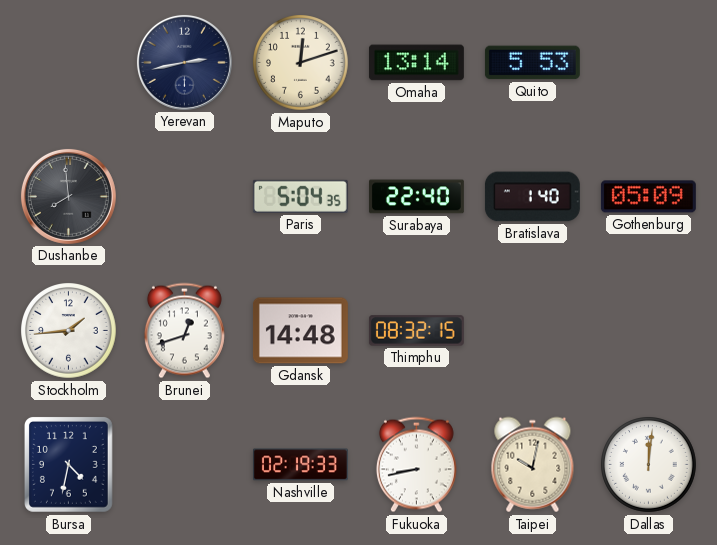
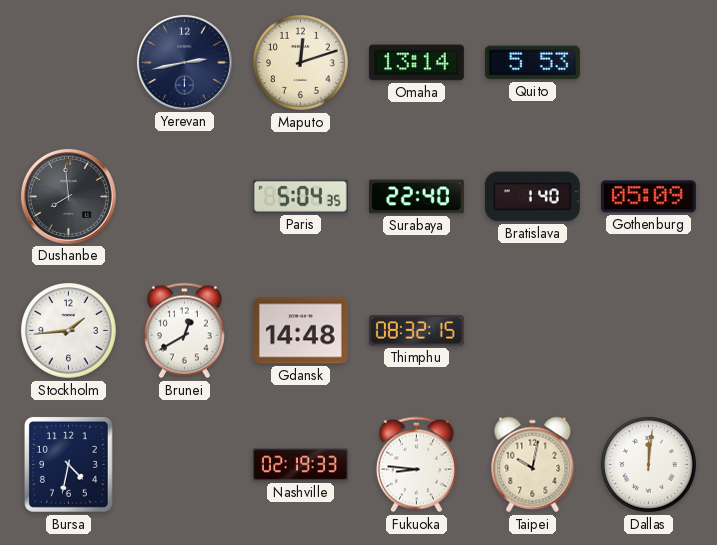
Brunei: 12:42 -> 12:40
Fukuoka: 8:43 -> 8:46
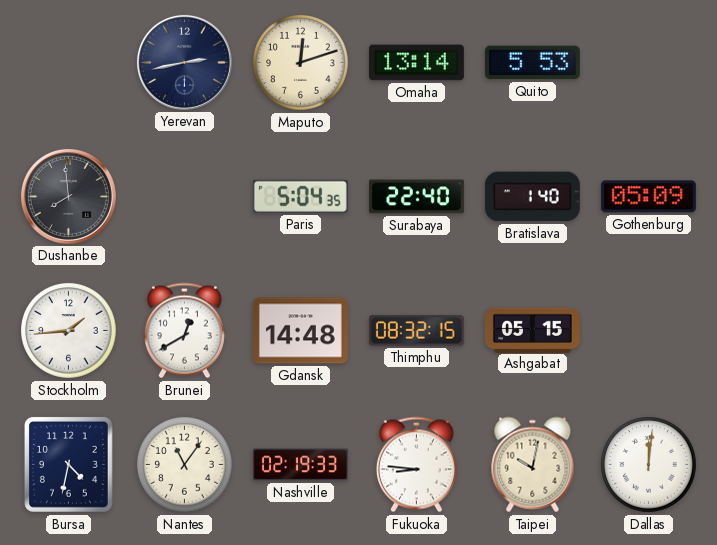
Ashgabat: none -> 05:15
Nantes: none -> 11:06
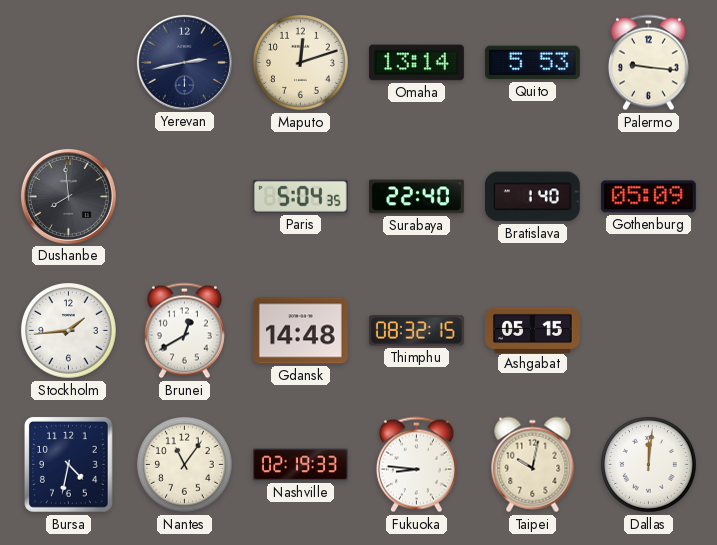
Palermo: none -> 9:16
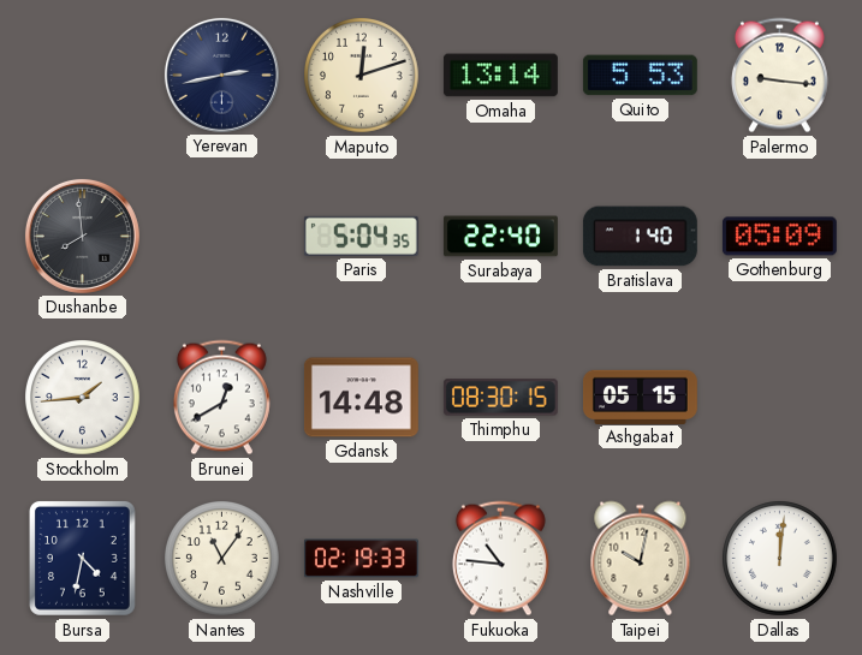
Thimphu: 08:32 -> 08:30
Fukuoka: 8:46 -> 10:46
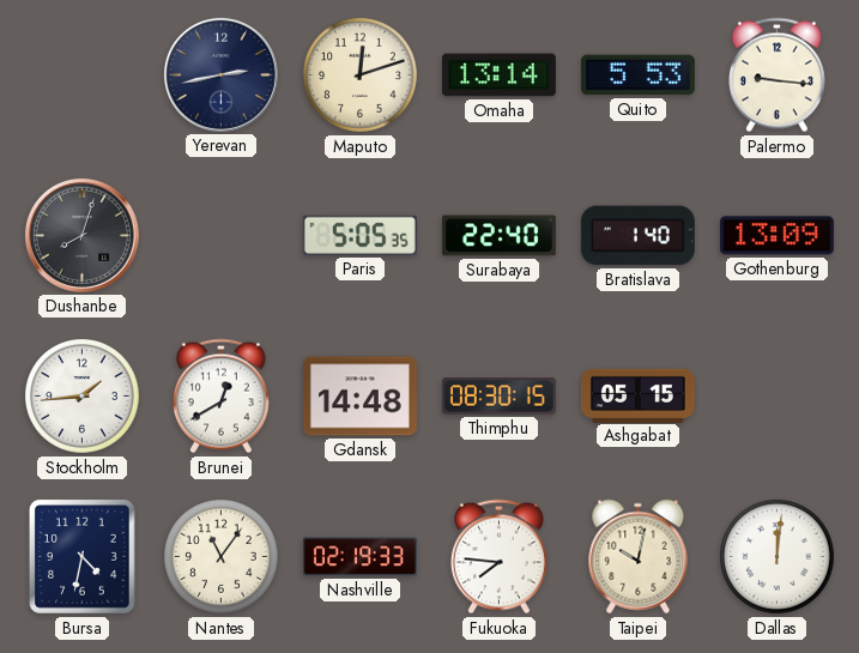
Dushanbe: 7:59 -> 8:03
Paris: 5:04 -> 5:05
Gothenburg: 05:09 -> 13:09
Fukuoka: 10:46 -> 7:46
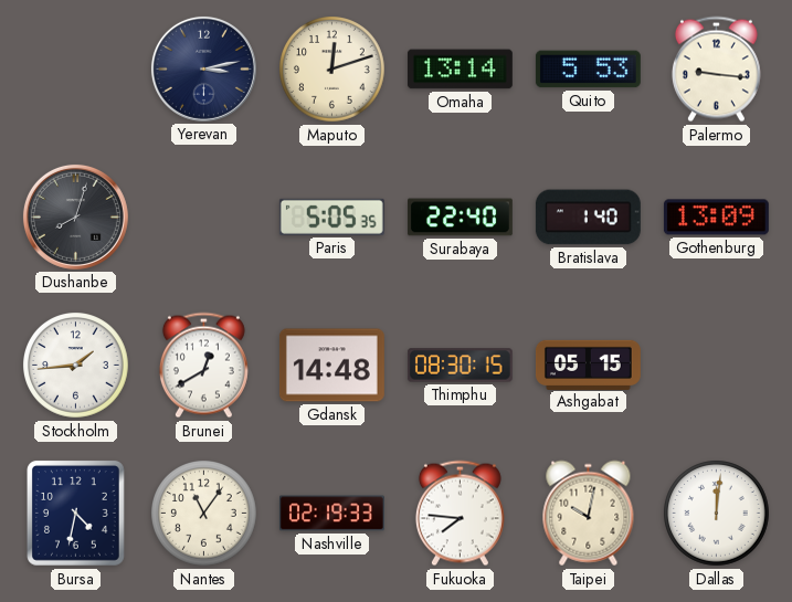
Yerevan: 2:43 -> 3:13
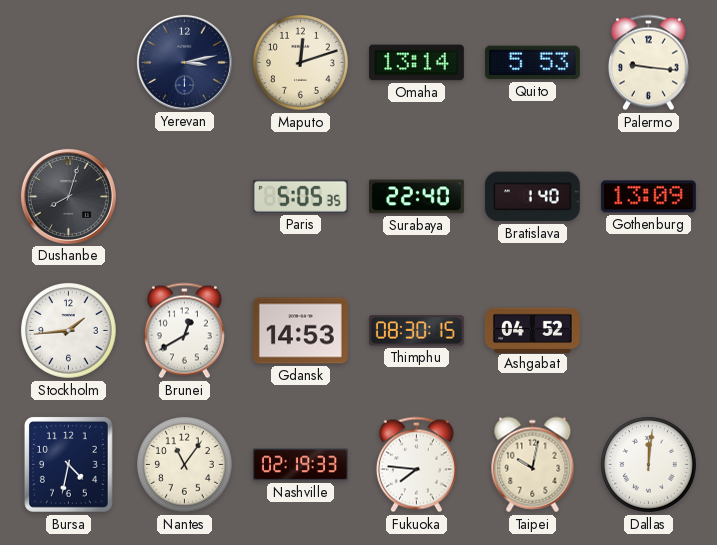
Gdansk: 14:48 -> 14:53
Ashgabat: 05:15 -> 04:52
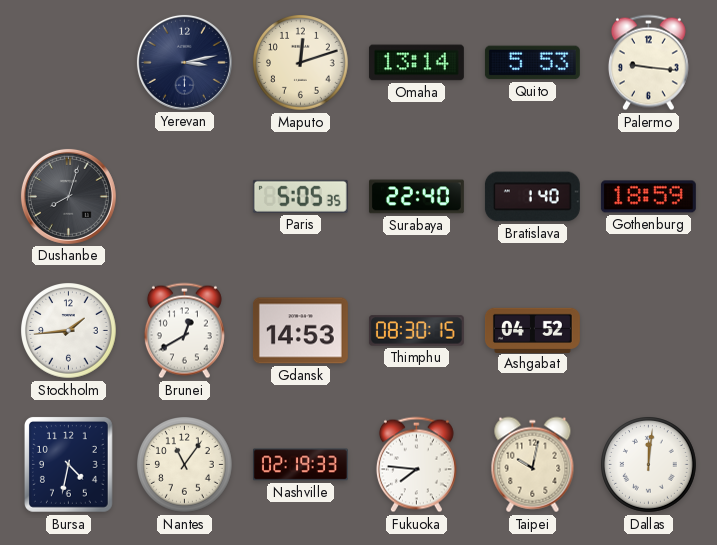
Gothenburg: 13:09 -> 18:59
